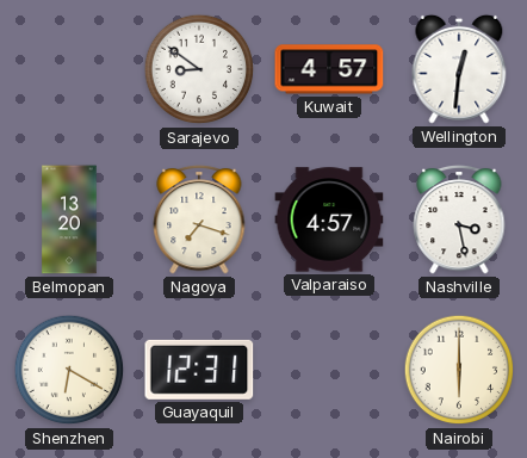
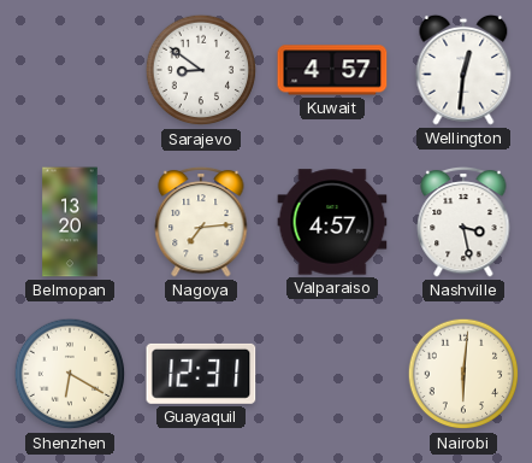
Nagoya: 7:18 -> 7:14
Nairobi: 6:00 -> 6:01
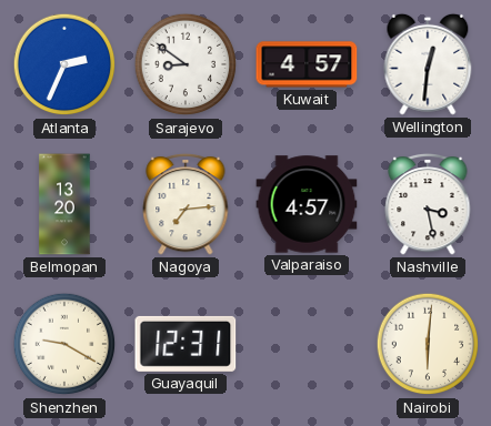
Atlanta: none -> 2:34
Shenzhen: 6:20 -> 9:20
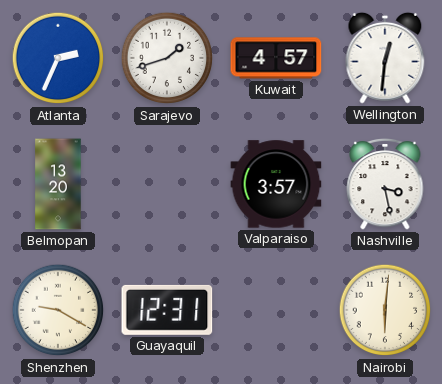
Sarajevo: 8:51 -> 1:42
Nagoya: 7:14 -> none
Valparaiso: 4:57 -> 3:57
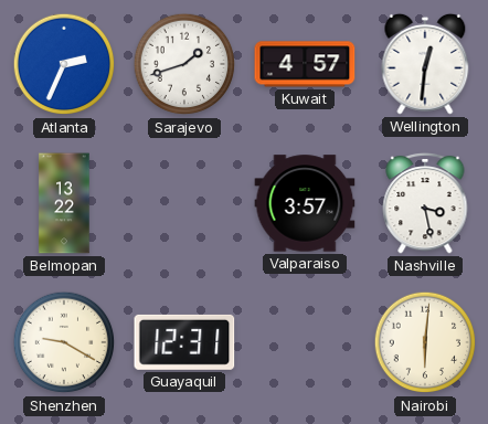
Belmopan: 13:20 -> 13:22
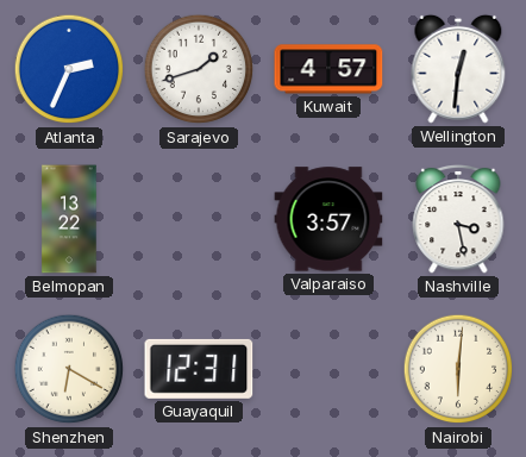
Shenzhen: 9:20 -> 6:20
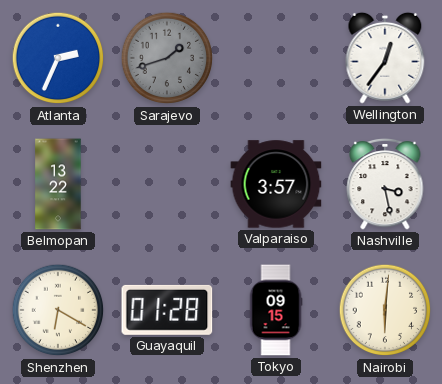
Sarajevo dial: white -> grey
Kuwait: 4:57 -> none
Wellington: 12:31 -> 12:36
Guayaquil: 12:31 -> 01:28
Tokyo: none -> 09:15
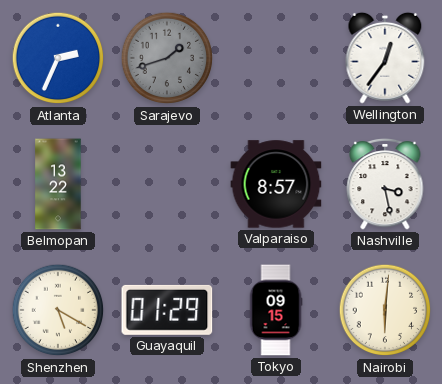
Valparaiso: 3:57 -> 8:57
Shenzhen: 6:20 -> 5:20
Guayaquil: 01:28 -> 01:29
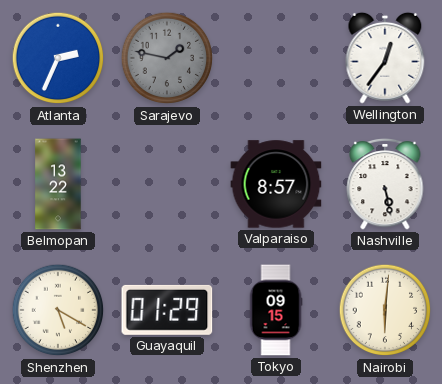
Sarajevo: 1:42 -> 1:47
Nashville: 3:28 -> 5:28
